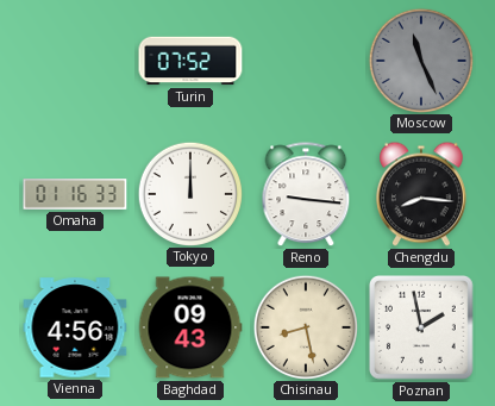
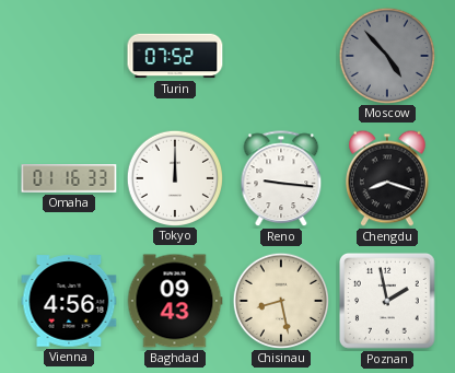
Moscow: 11:26 -> 4:53
Chengdu: 8:16 -> 8:18
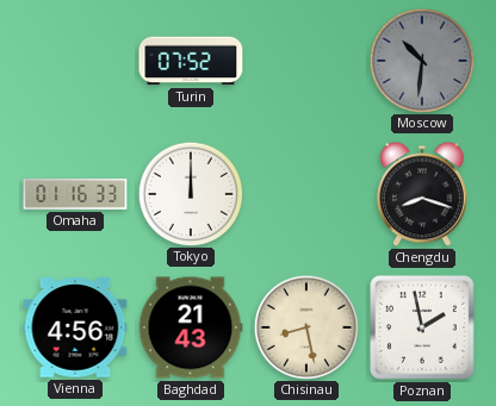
Moscow: 4:53 -> 10:31
Reno: 9:16 -> none
Baghdad: 09:43 -> 21:43
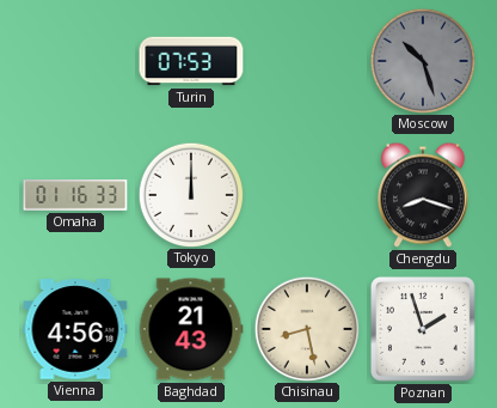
Turin: 07:52 -> 07:53
Moscow: 10:31 -> 10:27
Poznan: 1:58 -> 1:57
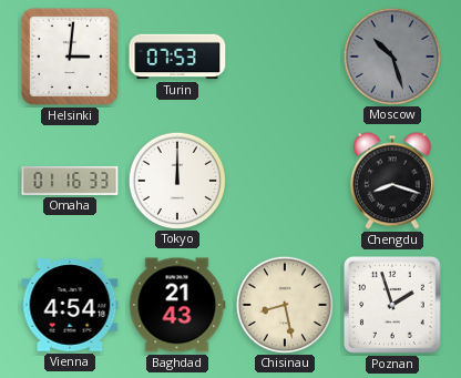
Helsinki: none -> 3:01
Vienna: 4:56 -> 4:54
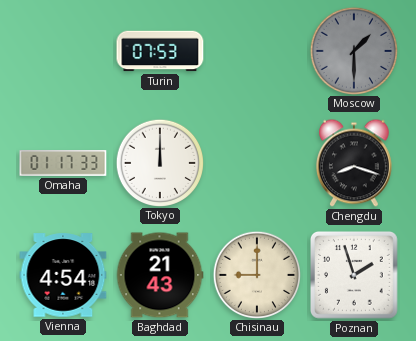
Helsinki: 3:01 -> none
Moscow: 10:27 -> 1:30
Omaha: 01:16 -> 01:17
Chisinau: 8:28 -> 9:00
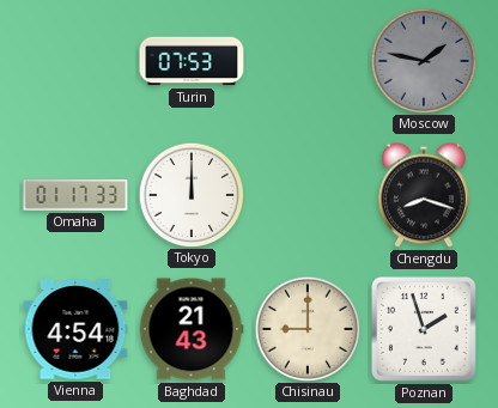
Moscow: 1:30 -> 1:47
